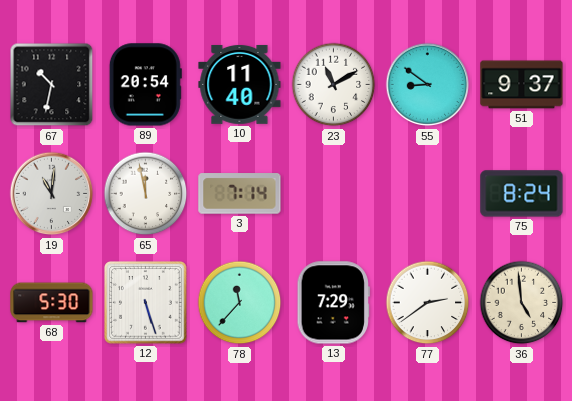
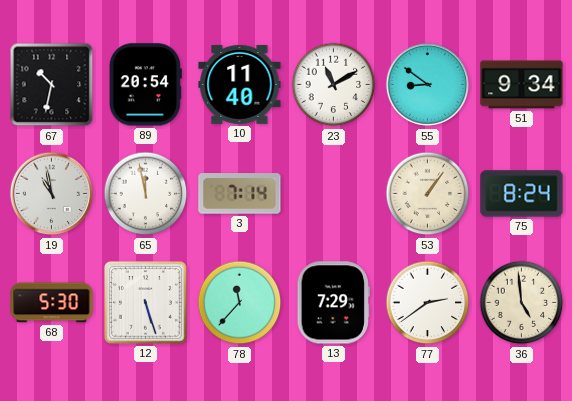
51: 9:37 -> 9:34
19: 11:01 -> 10:58
53: none -> 1:06
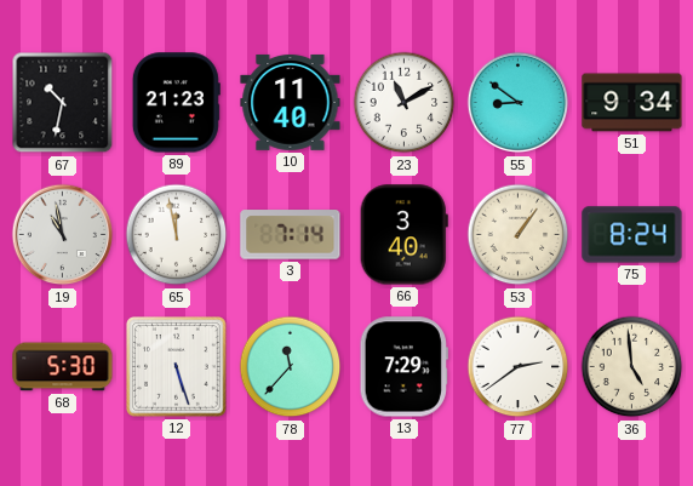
89: 20:54 -> 21:23
66: none -> 3:40
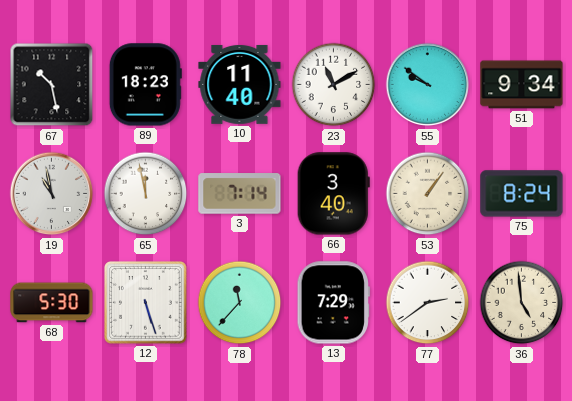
67: 10:32 -> 10:28
89: 21:23 -> 18:23
55: 8:51 -> 9:51
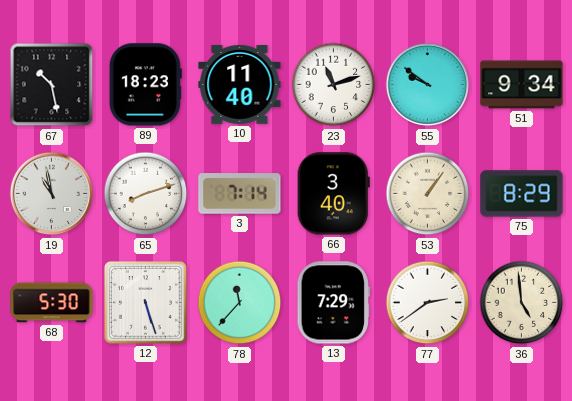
23: 11:10 -> 11:12
65: 11:58 -> 8:12
75: 8:24 -> 8:29
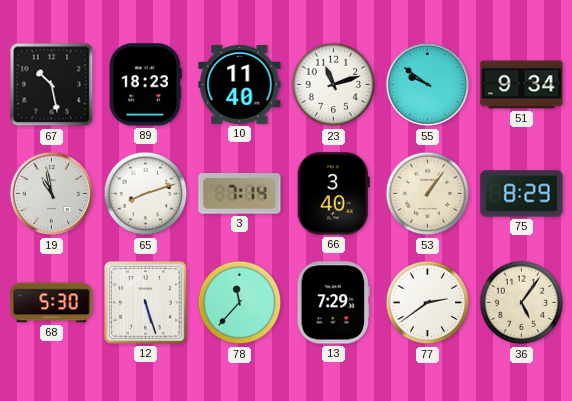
36: 4:59 -> 5:06
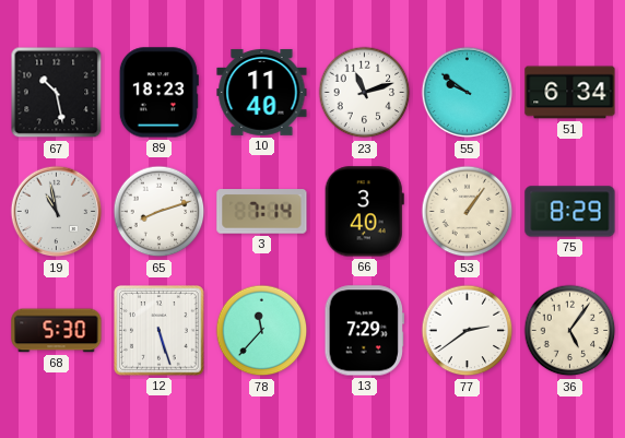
51: 9:34 -> 6:34
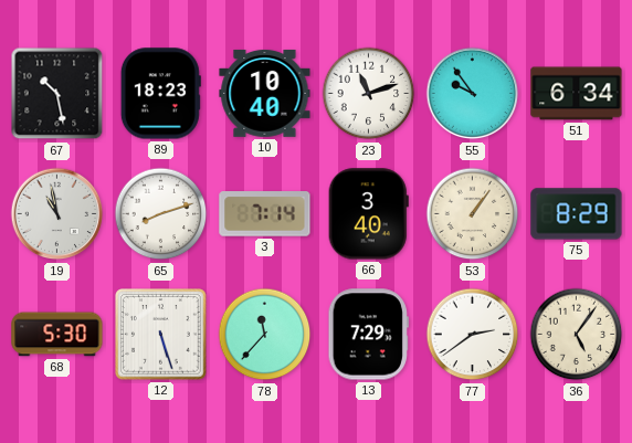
10: 11:40 -> 10:40
55: 9:51 -> 9:54
